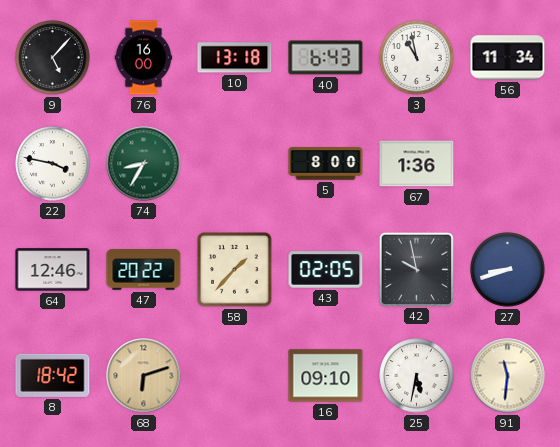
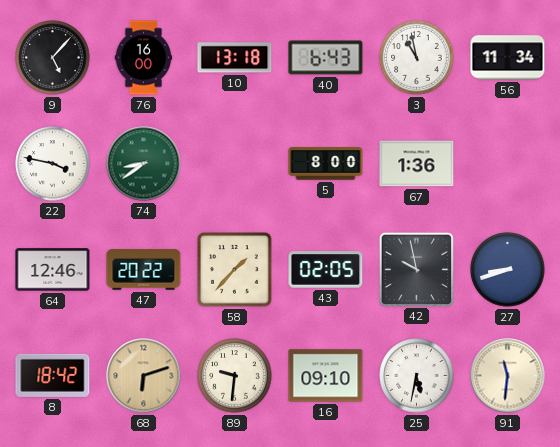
74: 8:35 -> 8:39
89: none -> 9:31
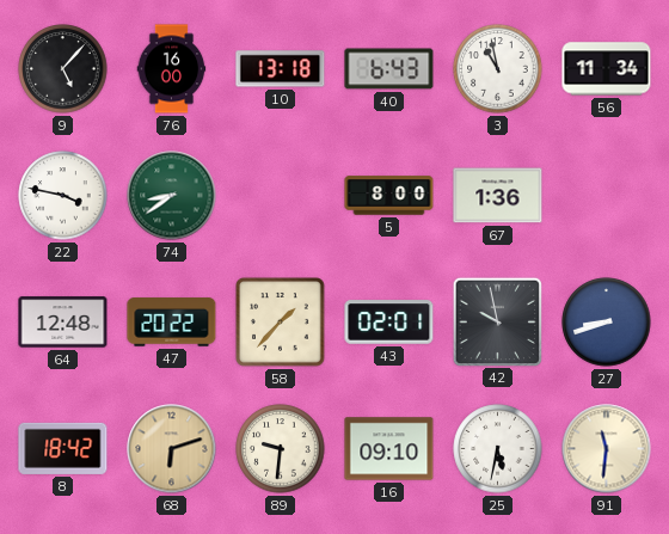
64: 12:46 -> 12:48
43: 02:05 -> 02:01
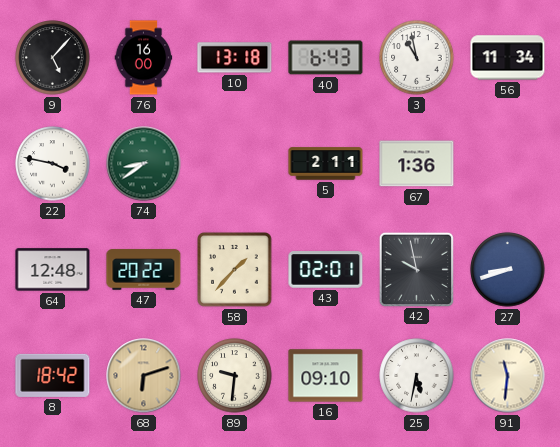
5: 8:00 -> 2:11
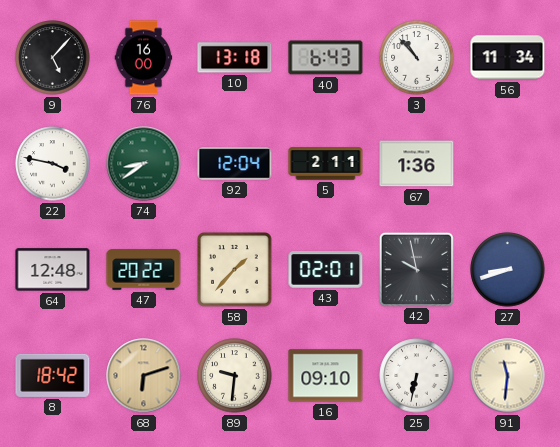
3: 10:58 -> 10:53
92: none -> 12:04
25: 5:32 -> 6:32
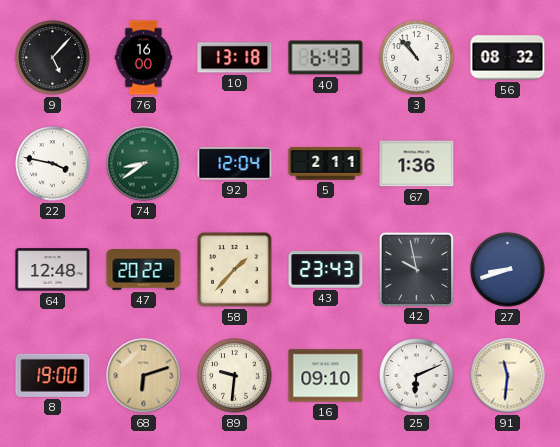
56: 11:34 -> 08:32
43: 02:01 -> 23:43
8: 18:42 -> 19:00
25: 6:32 -> 6:11
